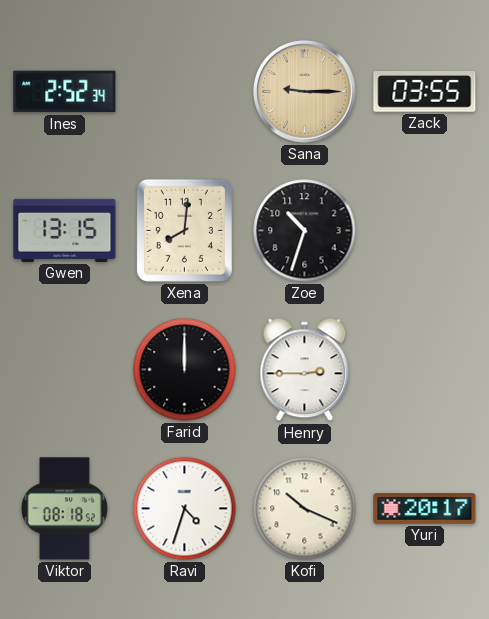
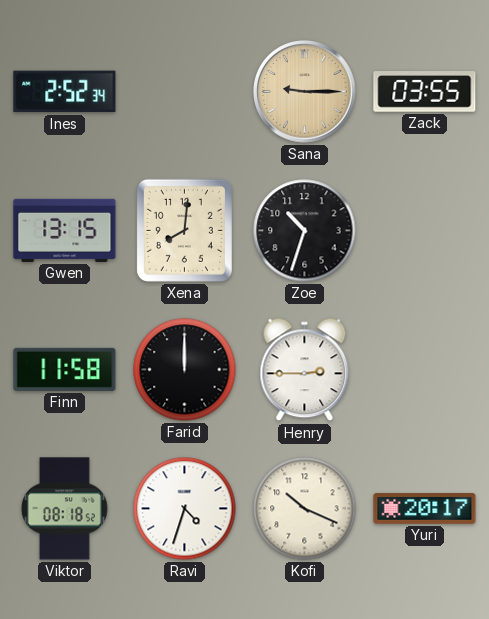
Finn: none -> 11:58
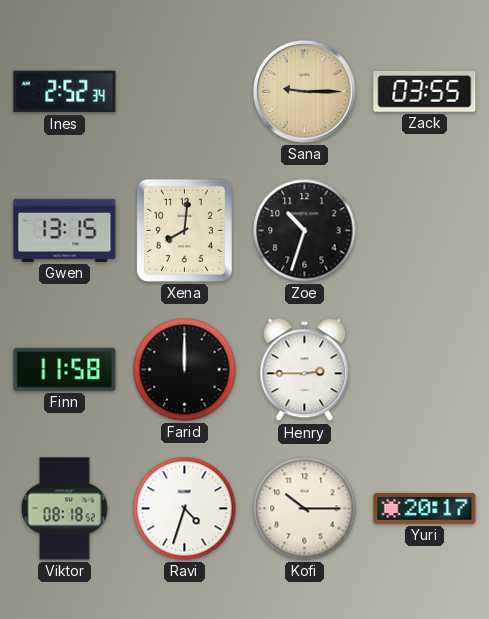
Kofi: 10:19 -> 10:15
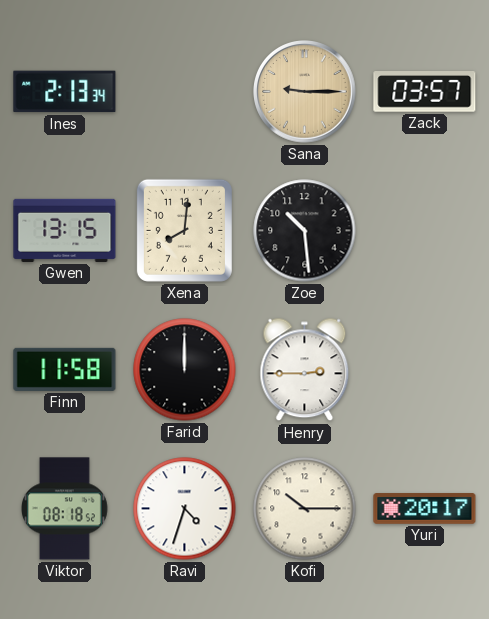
Ines: 2:52 -> 2:13
Zack: 03:55 -> 03:57
Zoe: 10:33 -> 10:29
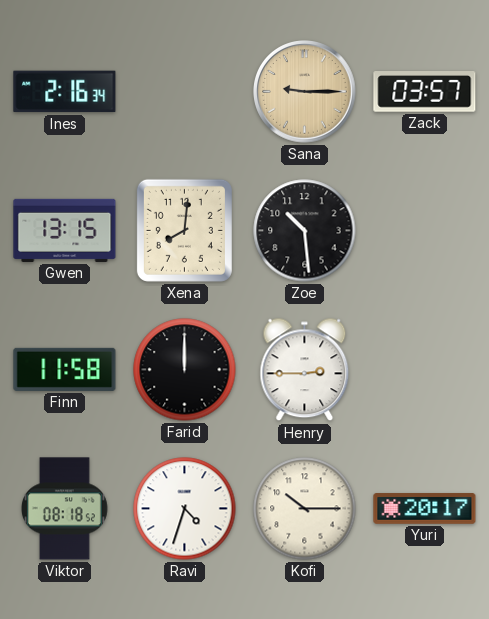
Ines: 2:13 -> 2:16
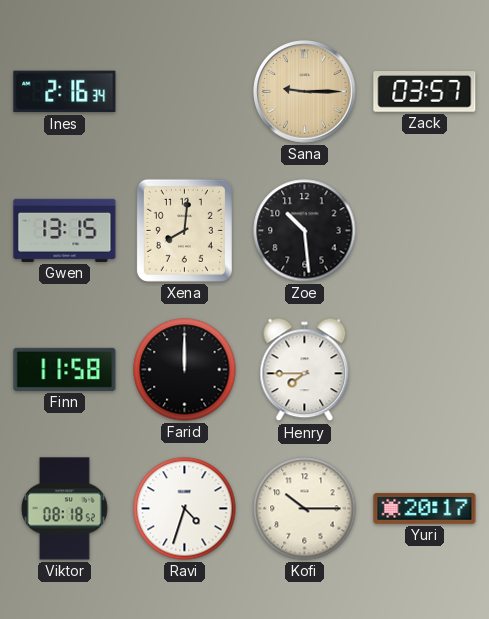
Henry: 2:45 -> 7:45
